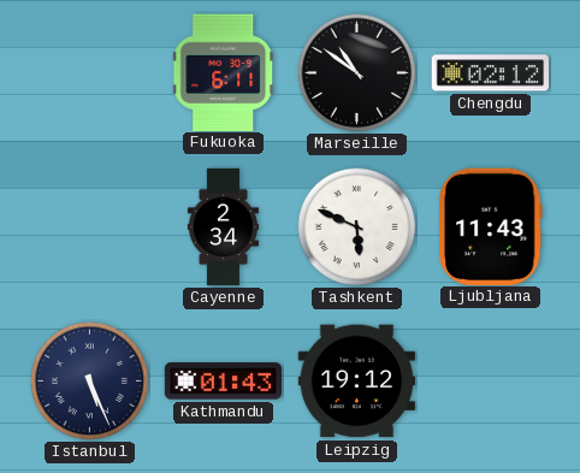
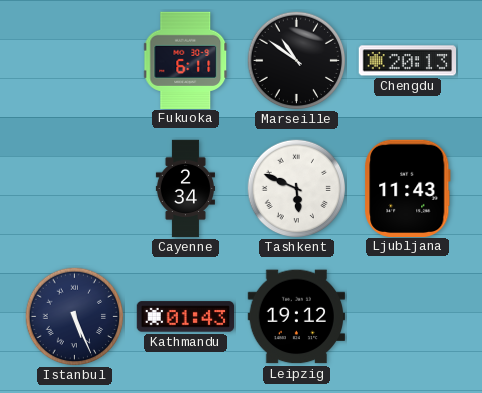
Chengdu: 02:12 -> 20:13
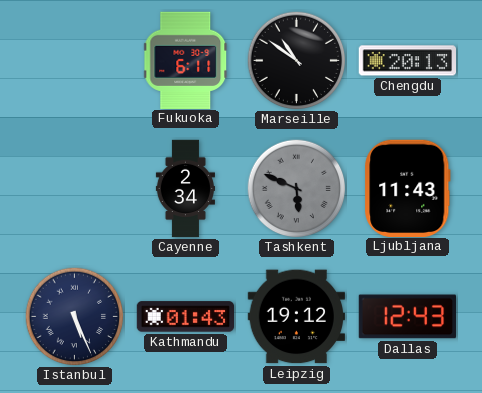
Tashkent dial: white -> grey
Dallas: none -> 12:43
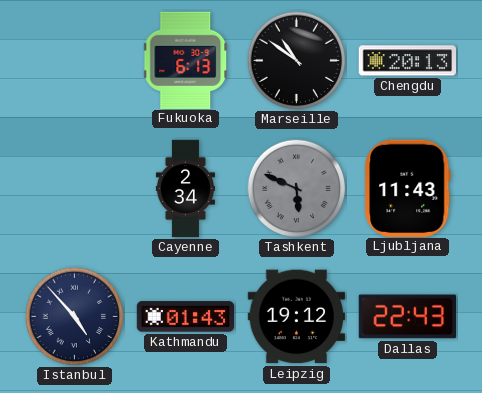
Fukuoka: 6:11 -> 6:13
Istanbul: 5:26 -> 4:53
Dallas: 12:43 -> 22:43
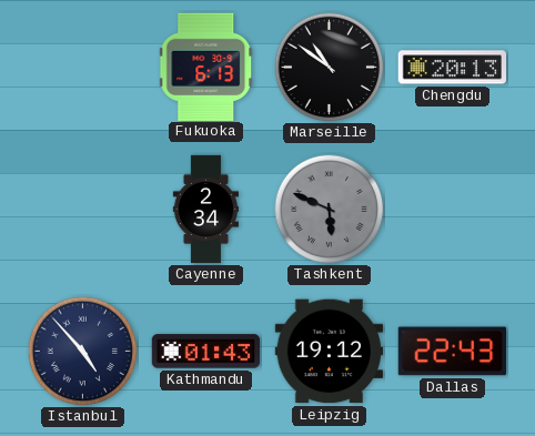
Ljubljana: 11:43 -> none
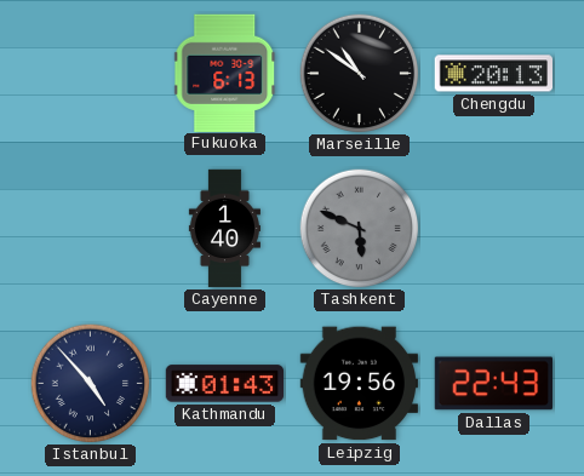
Cayenne: 2:34 -> 1:40
Leipzig: 19:12 -> 19:56
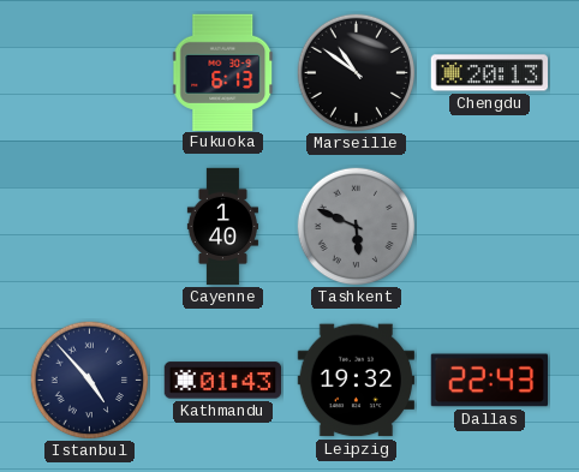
Leipzig: 19:56 -> 19:32
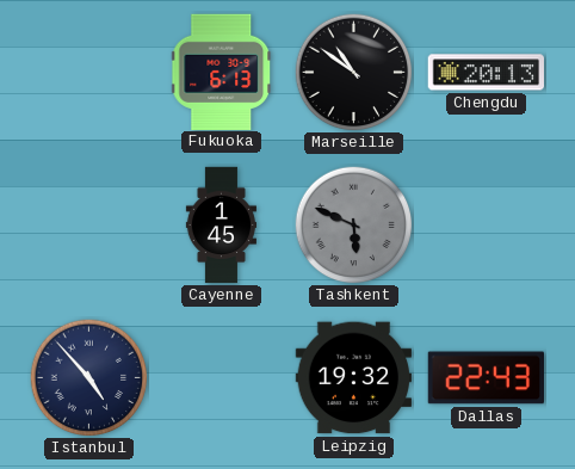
Cayenne: 1:40 -> 1:45
Kathmandu: 01:43 -> none
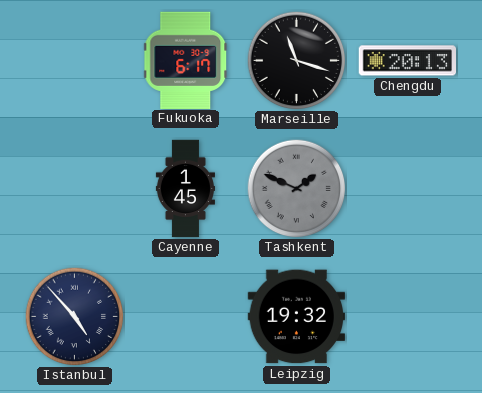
Fukuoka: 6:13 -> 6:17
Marseille: 10:51 -> 11:18
Tashkent: 5:49 -> 1:49
Dallas: 22:43 -> none
